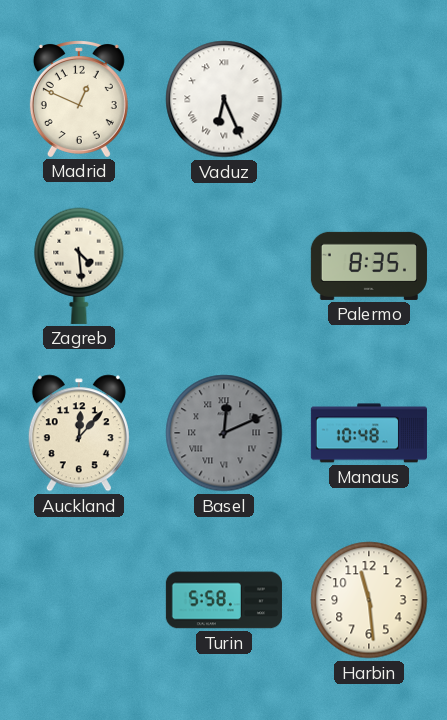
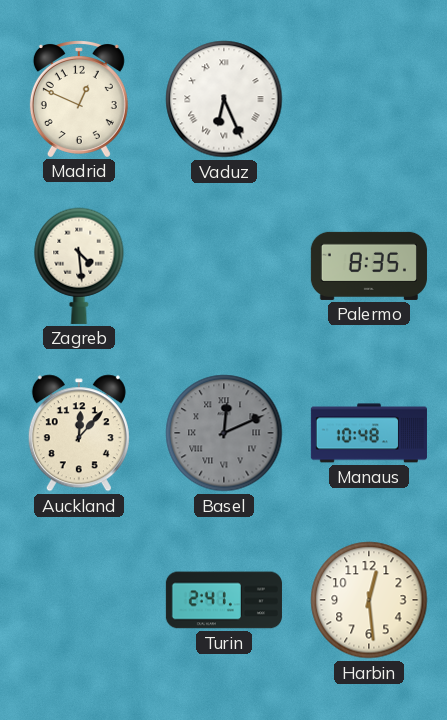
Turin: 5:58 -> 2:41
Harbin: 11:29 -> 12:29
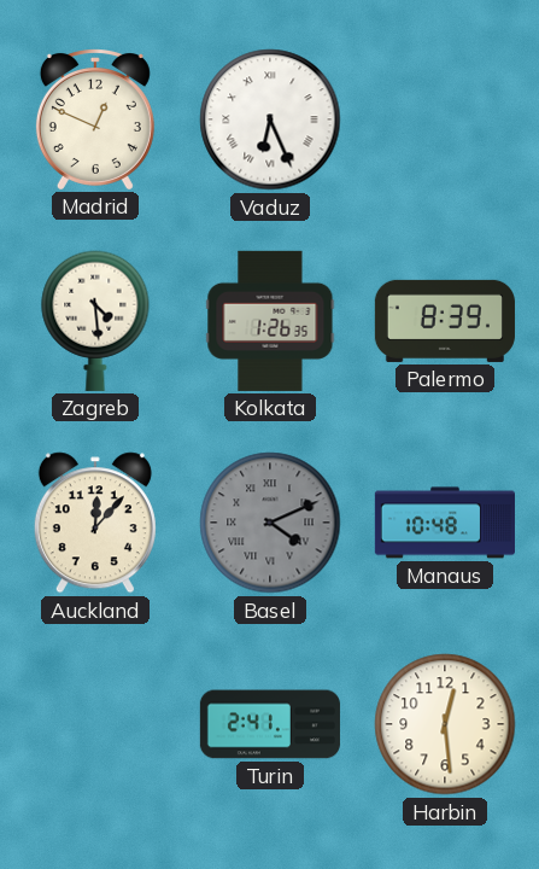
Kolkata: none -> 1:26
Palermo: 8:35 -> 8:39
Basel: 12:11 -> 4:11
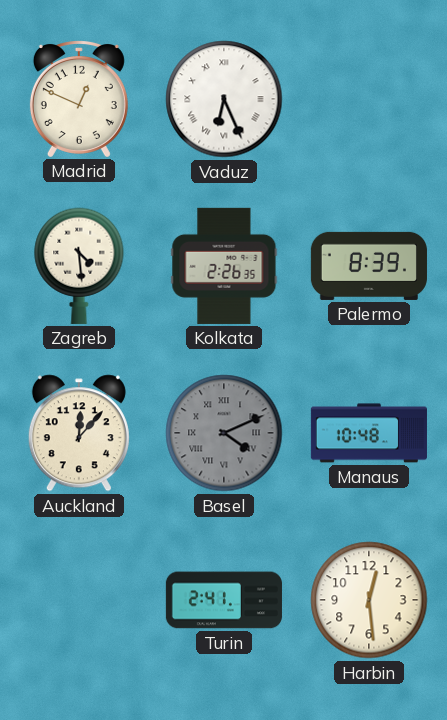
Kolkata: 1:26 -> 2:26
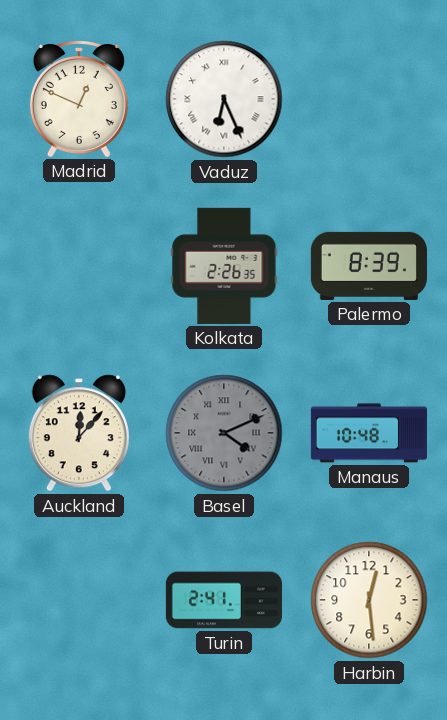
Zagreb: 4:29 -> none
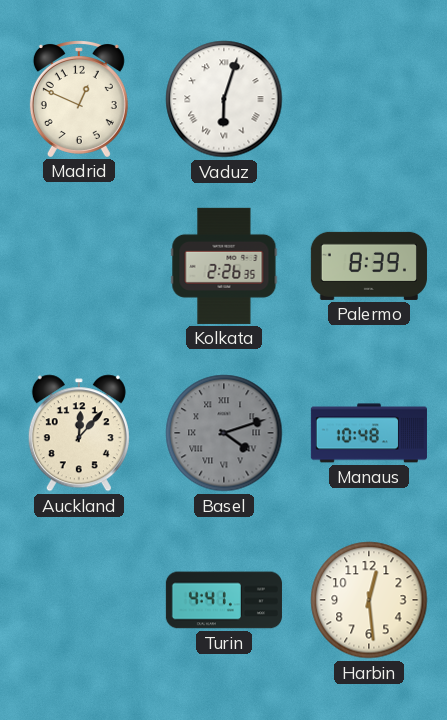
Vaduz: 6:26 -> 6:03
Basel: 4:11 -> 4:12
Turin: 2:41 -> 4:41
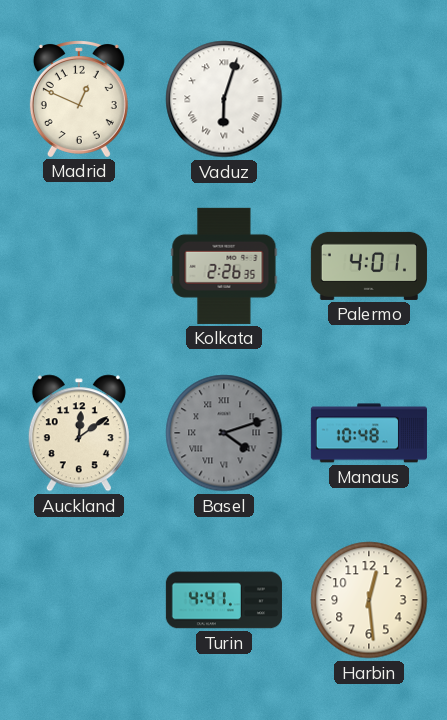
Palermo: 8:39 -> 4:01
Auckland: 12:07 -> 12:09
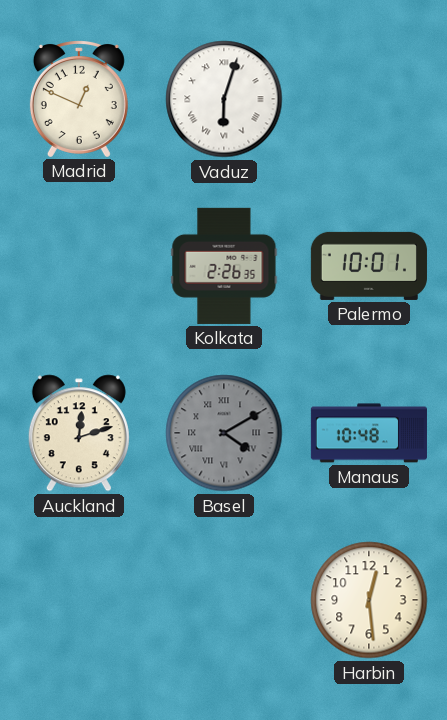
Palermo: 4:01 -> 10:01
Auckland: 12:09 -> 12:12
Basel: 4:12 -> 4:10
Turin: 4:41 -> none
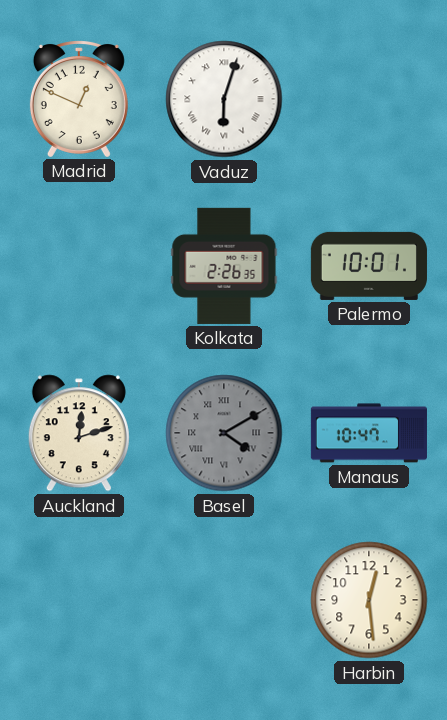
Manaus: 10:48 -> 10:47
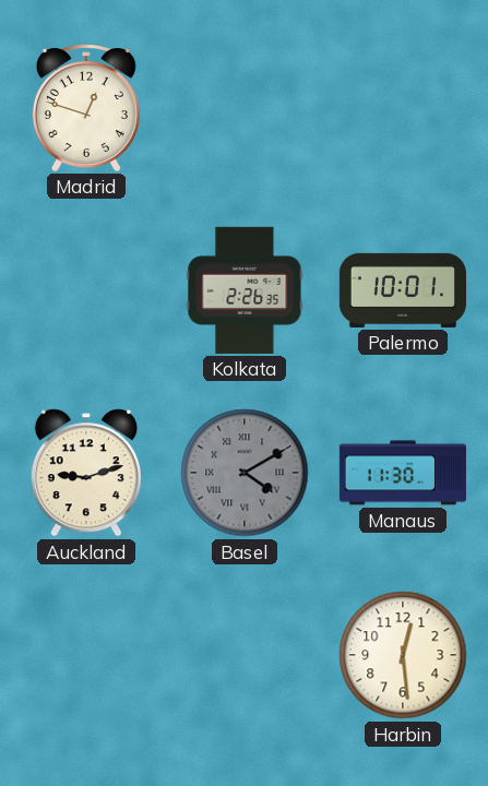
Madrid: 12:49 -> 12:48
Vaduz: 6:03 -> none
Auckland: 12:12 -> 9:12
Manaus: 10:47 -> 11:30
